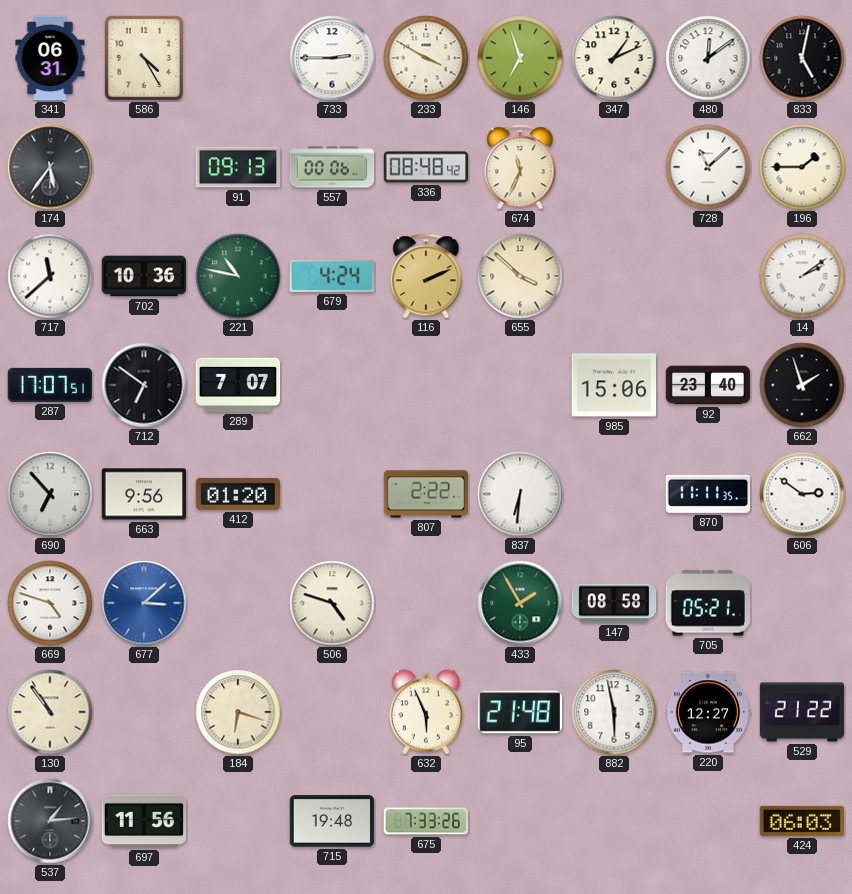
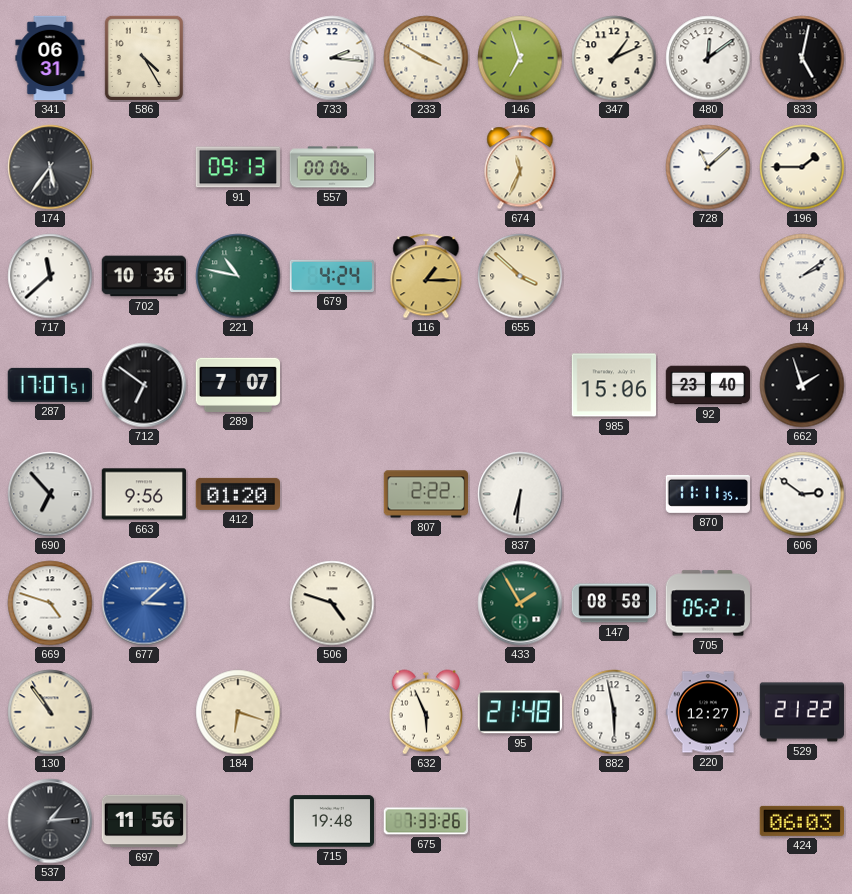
733: 2:45 -> 2:16
336: 08:48 -> none
116: 2:11 -> 1:15
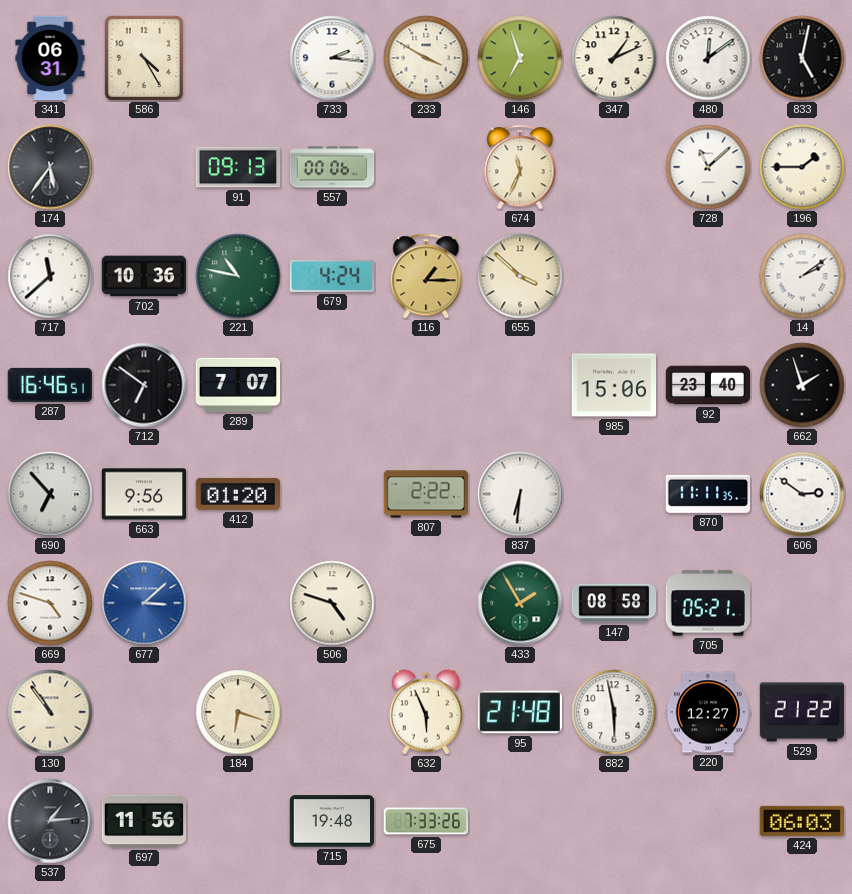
287: 17:07 -> 16:46
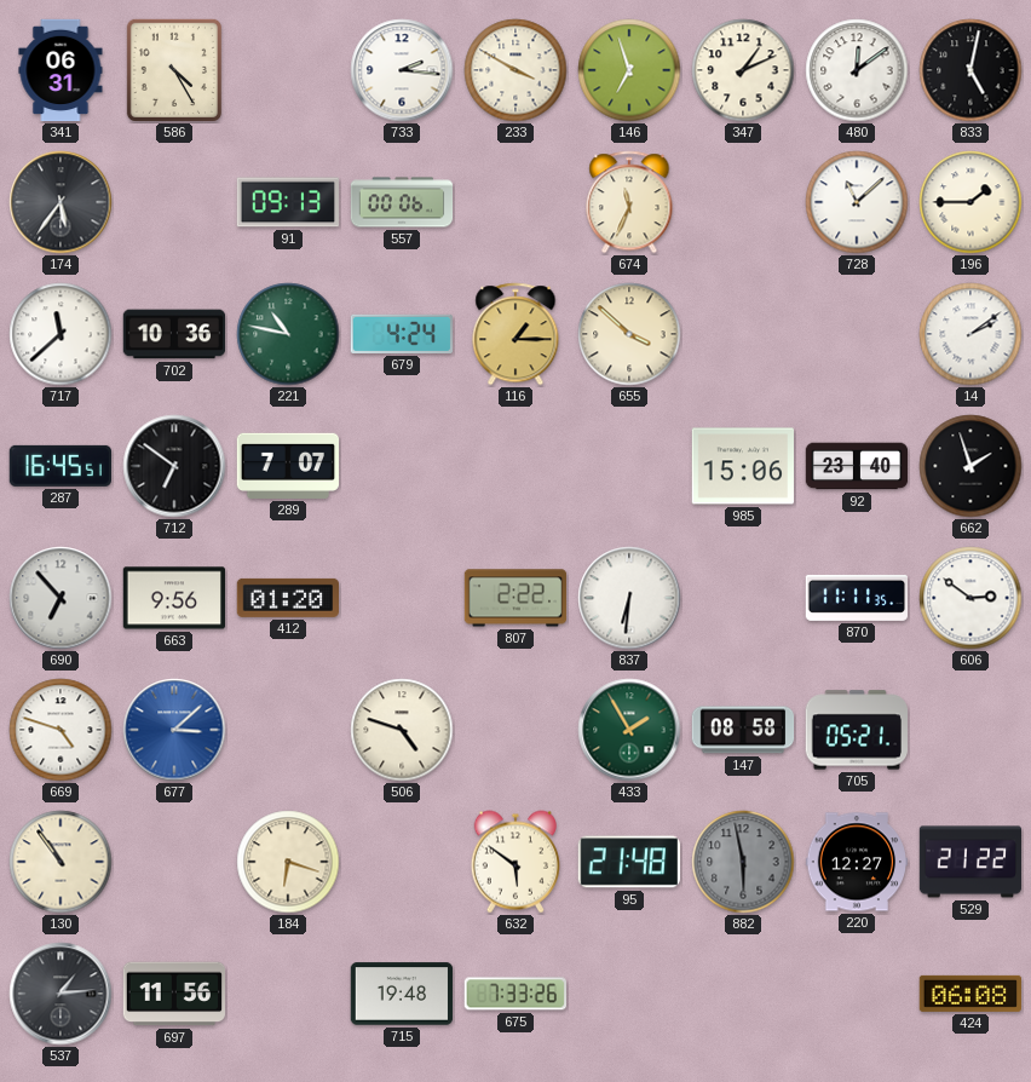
287: 16:46 -> 16:45
632: 5:56 -> 5:51
882 dial: white -> grey
424: 06:03 -> 06:08
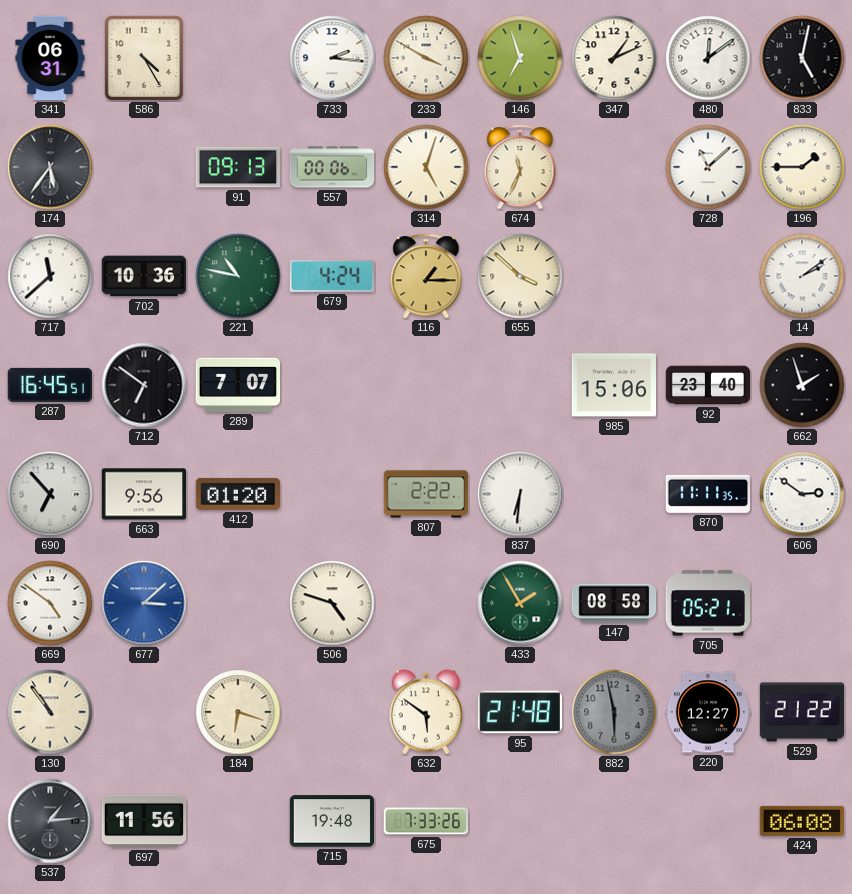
314: none -> 5:03
669: 4:48 -> 4:51
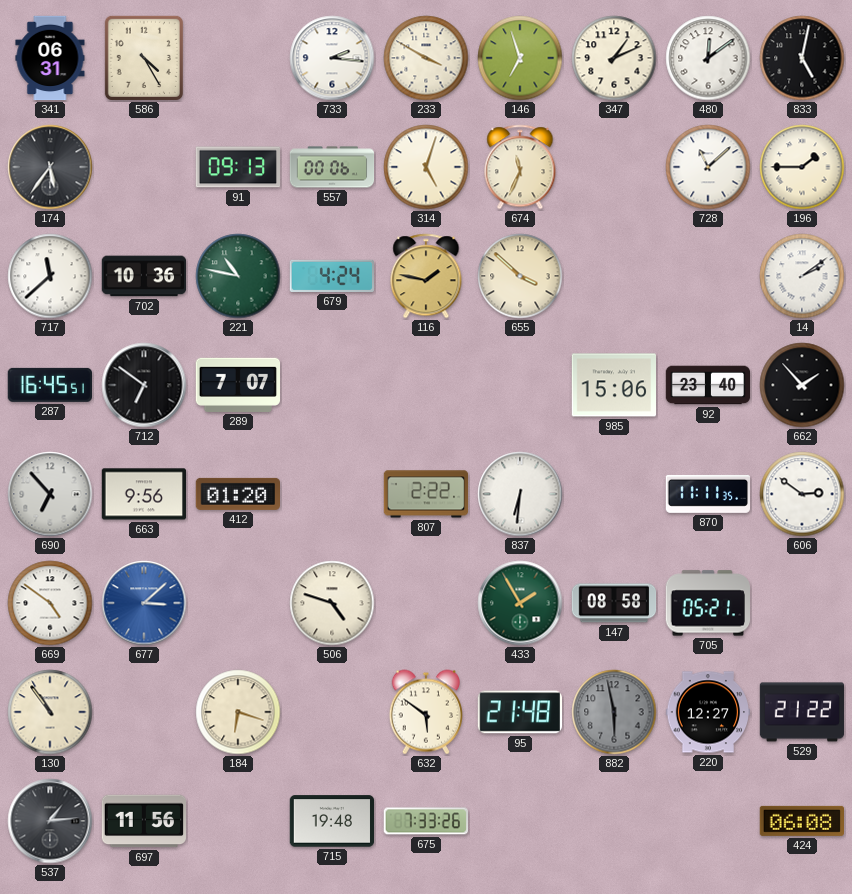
116: 1:15 -> 1:47
662: 1:57 -> 1:53
